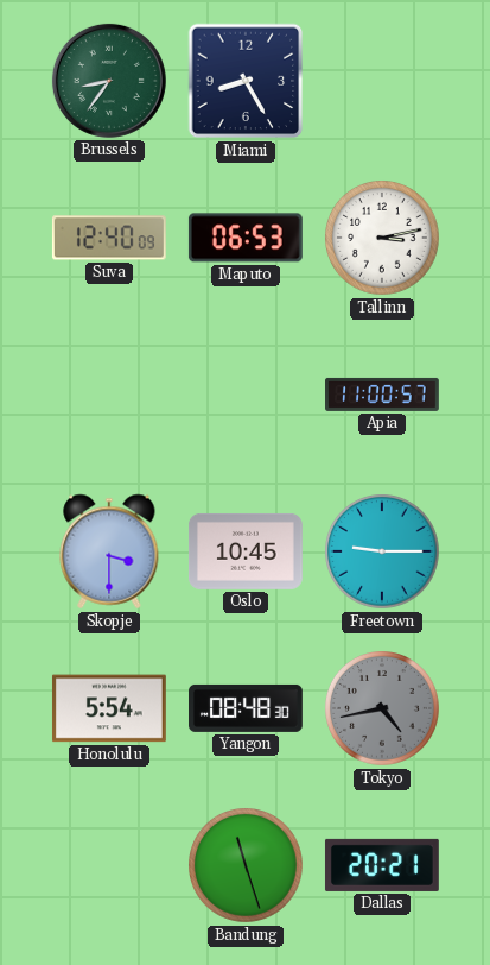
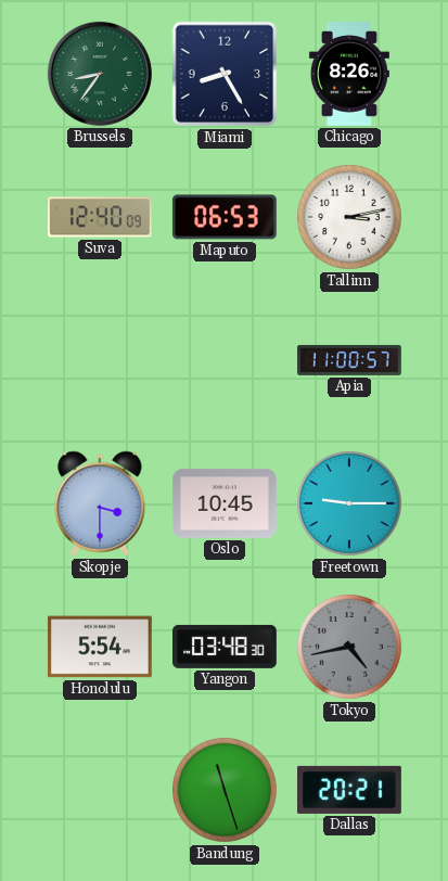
Chicago: none -> 8:26
Yangon: 08:48 -> 03:48
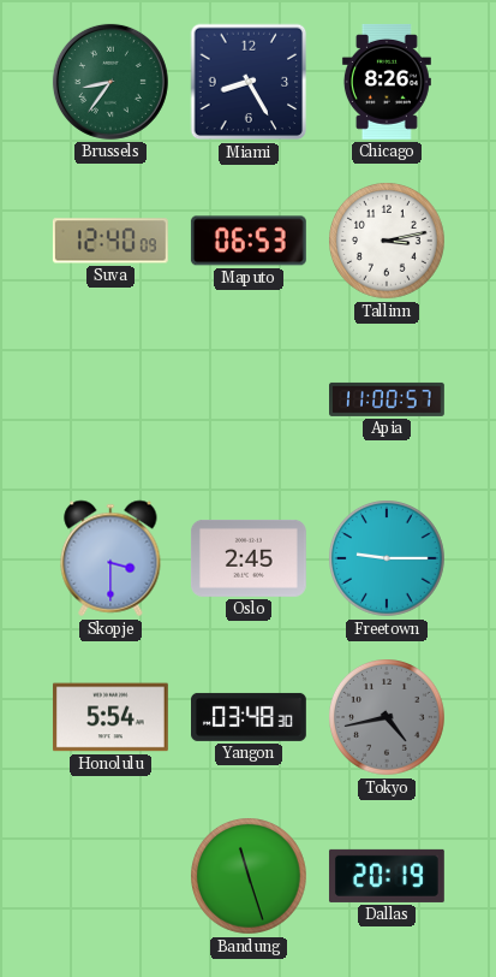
Oslo: 10:45 -> 2:45
Dallas: 20:21 -> 20:19
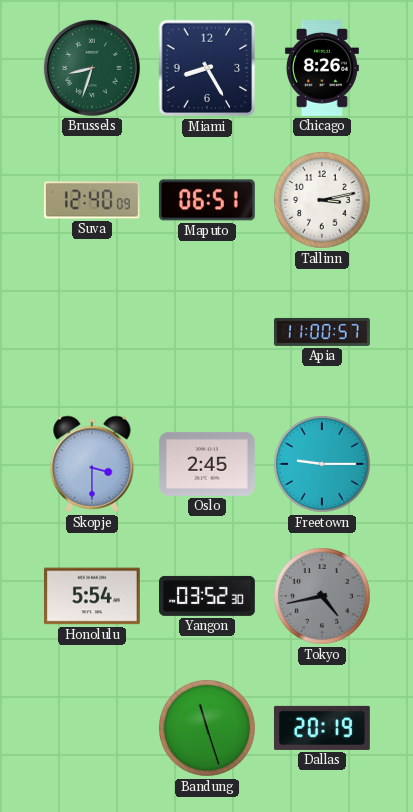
Brussels: 8:36 -> 8:33
Maputo: 06:53 -> 06:51
Yangon: 03:48 -> 03:52
